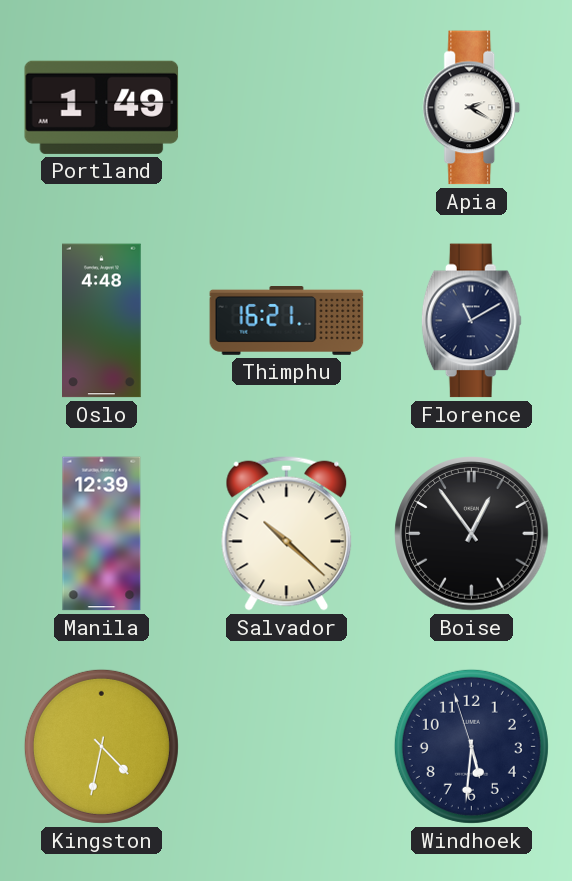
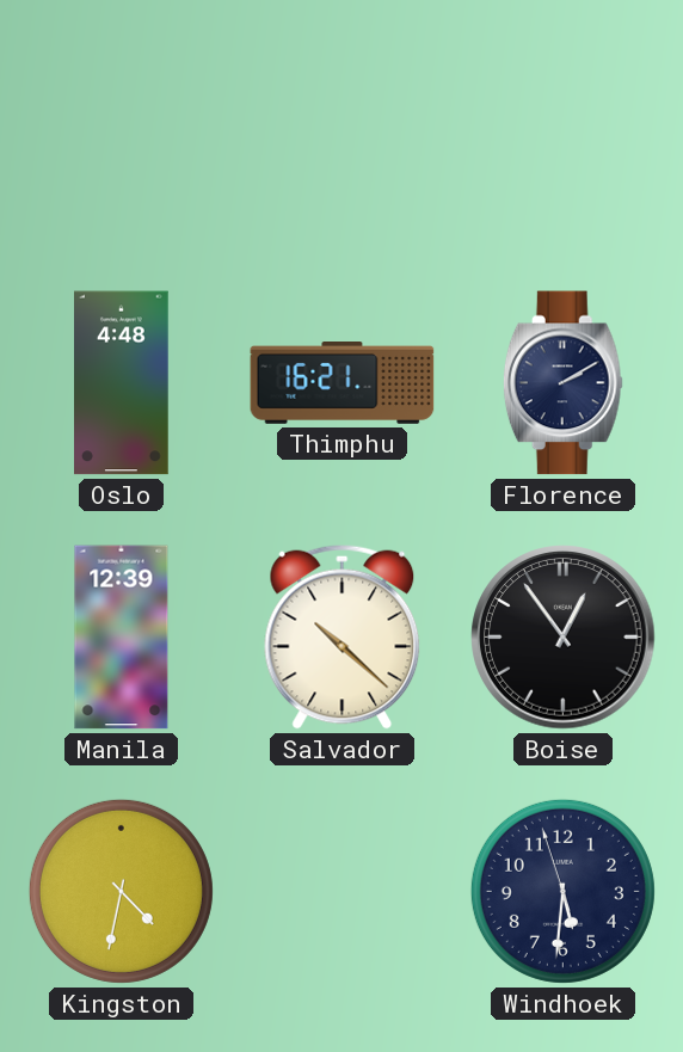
Portland: 1:49 -> none
Apia: 2:20 -> none
Florence: 11:10 -> 2:10
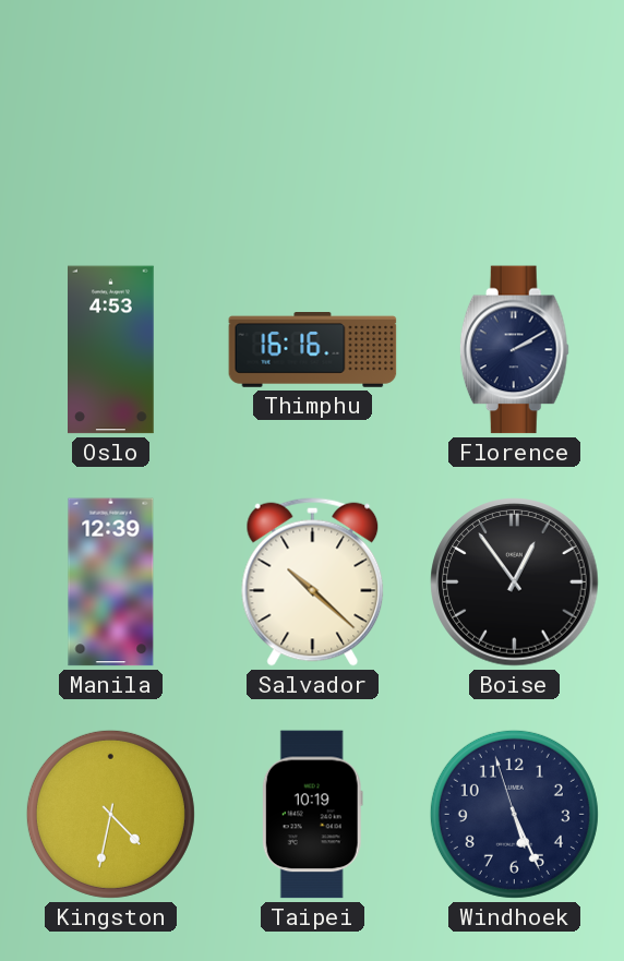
Oslo: 4:48 -> 4:53
Thimphu: 16:21 -> 16:16
Taipei: none -> 10:19
Windhoek: 5:30 -> 5:25
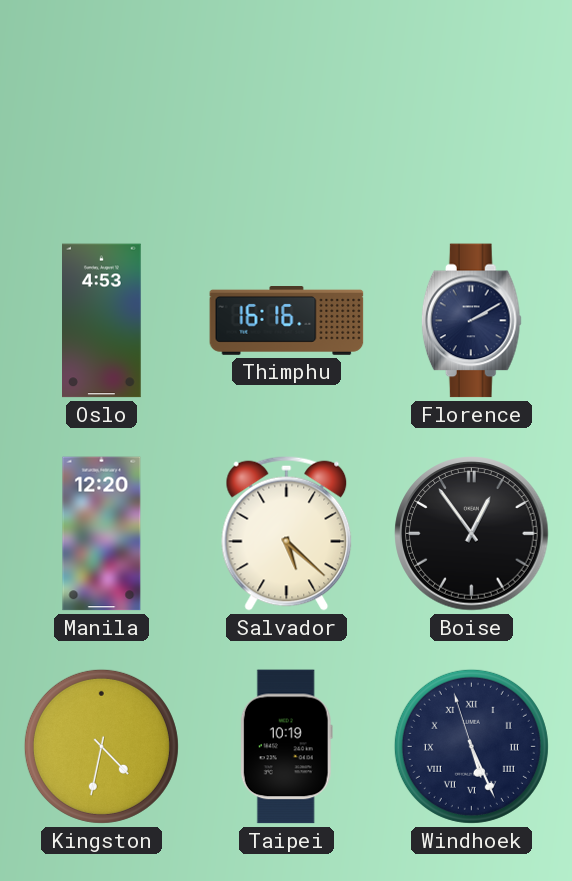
Manila: 12:39 -> 12:20
Salvador: 10:22 -> 5:22
Windhoek numerals: Arabic -> Roman
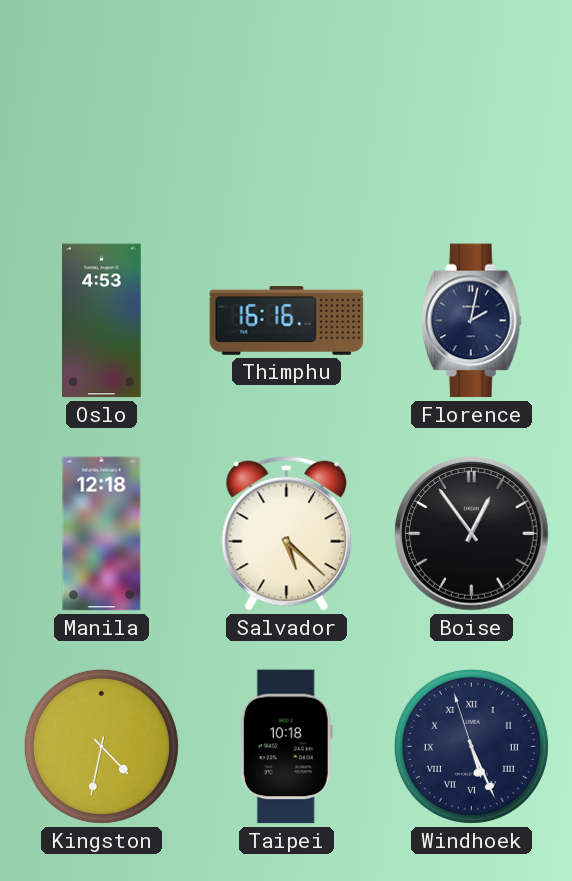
Florence: 2:10 -> 2:02
Manila: 12:20 -> 12:18
Taipei: 10:19 -> 10:18
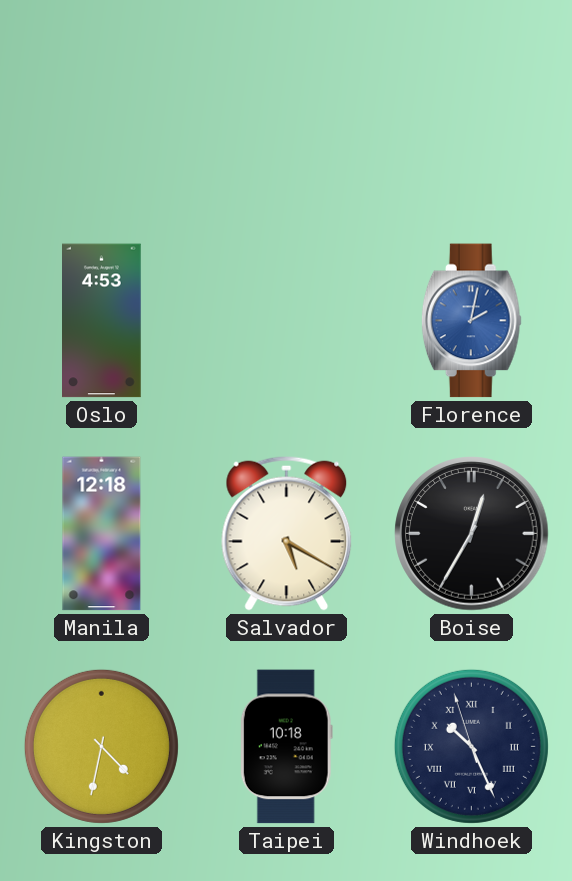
Thimphu: 16:16 -> none
Florence dial: navy -> blue
Salvador: 5:22 -> 5:20
Boise: 12:54 -> 12:35
Windhoek: 5:25 -> 10:25
